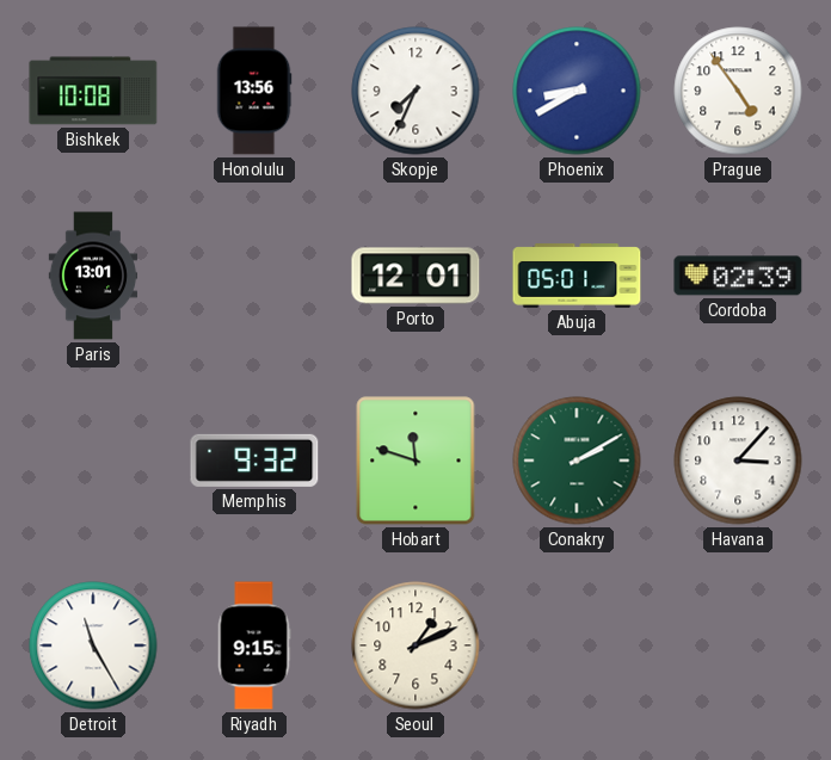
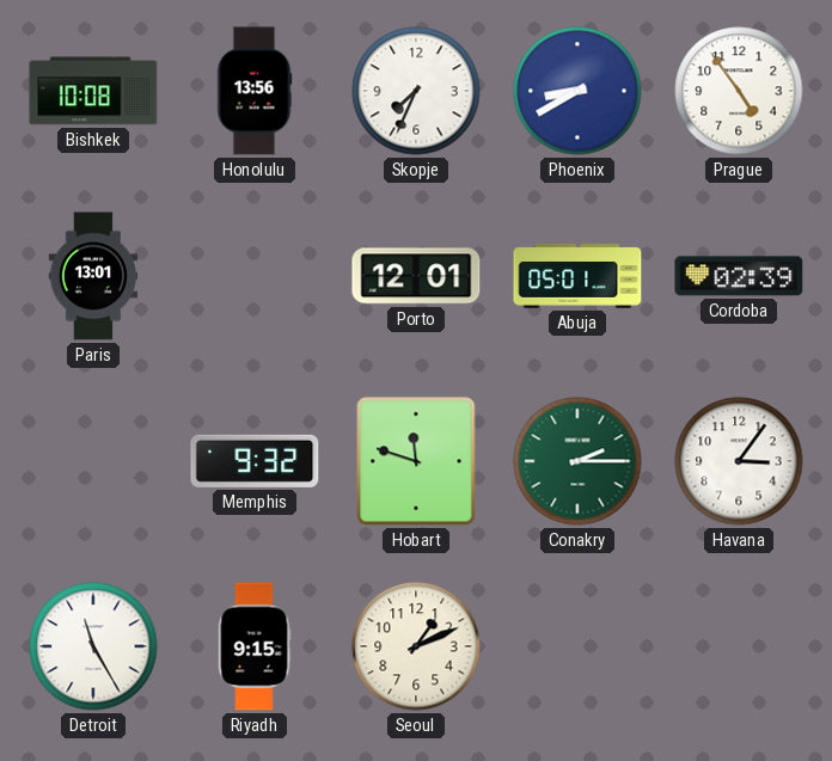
Conakry: 2:10 -> 2:15
Havana: 3:07 -> 3:06
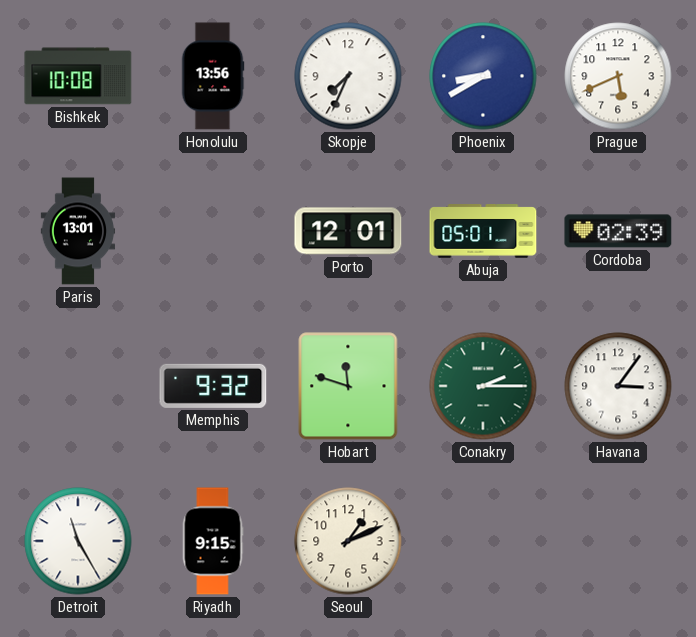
Prague: 4:54 -> 5:41
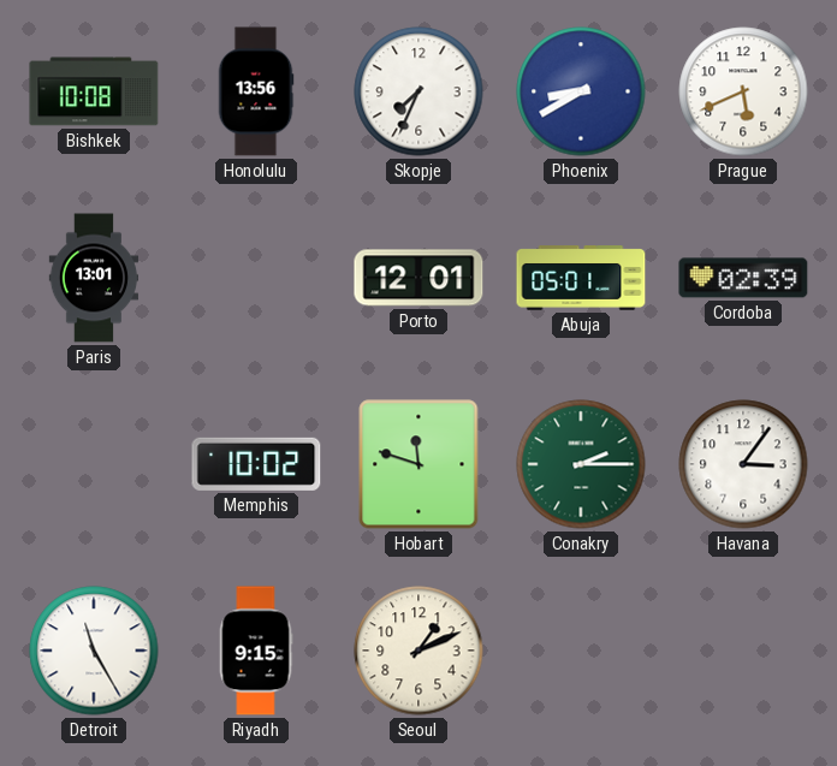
Memphis: 9:32 -> 10:02
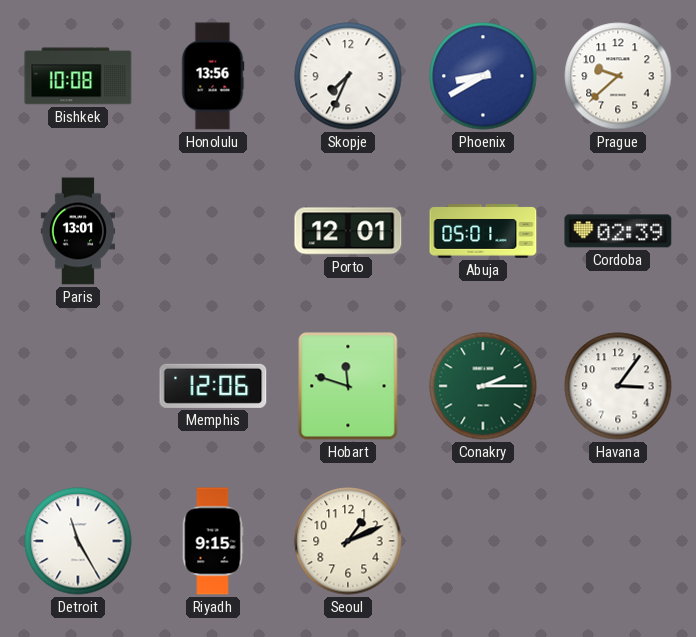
Prague: 5:41 -> 9:38
Memphis: 10:02 -> 12:06
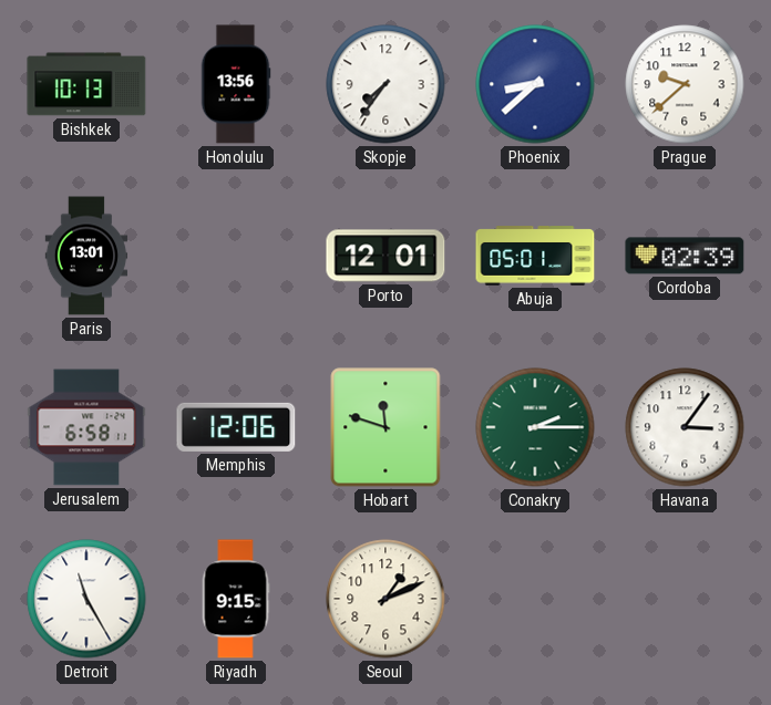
Bishkek: 10:08 -> 10:13
Skopje: 7:34 -> 7:36
Phoenix: 8:40 -> 8:38
Jerusalem: none -> 6:58
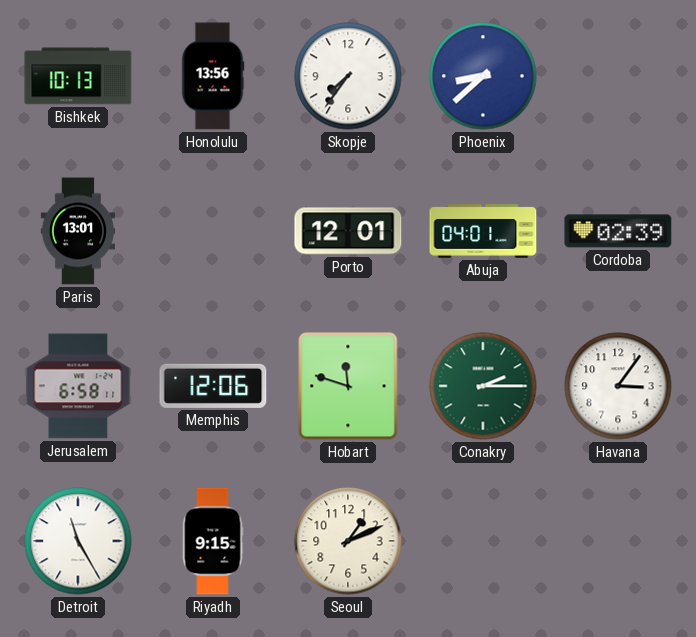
Prague: 9:38 -> none
Abuja: 05:01 -> 04:01
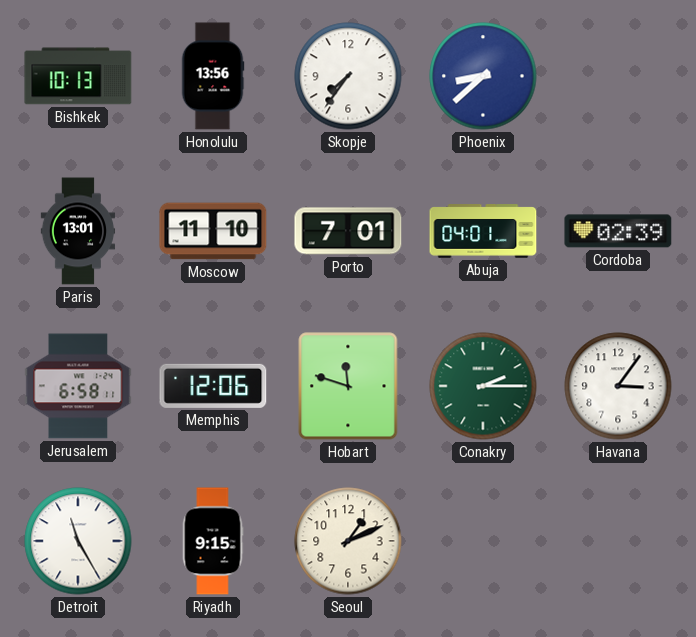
Moscow: none -> 11:10
Porto: 12:01 -> 7:01
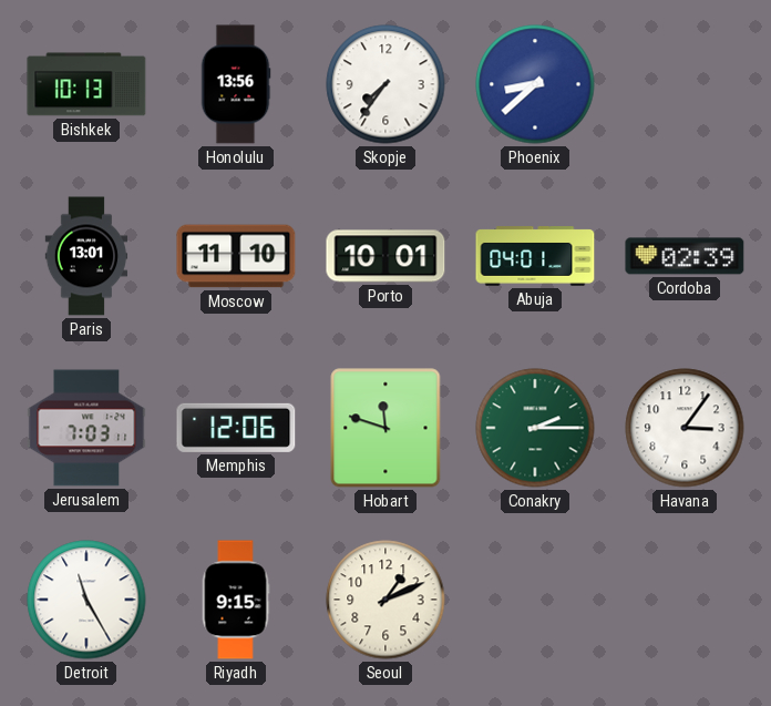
Porto: 7:01 -> 10:01
Jerusalem: 6:58 -> 7:03
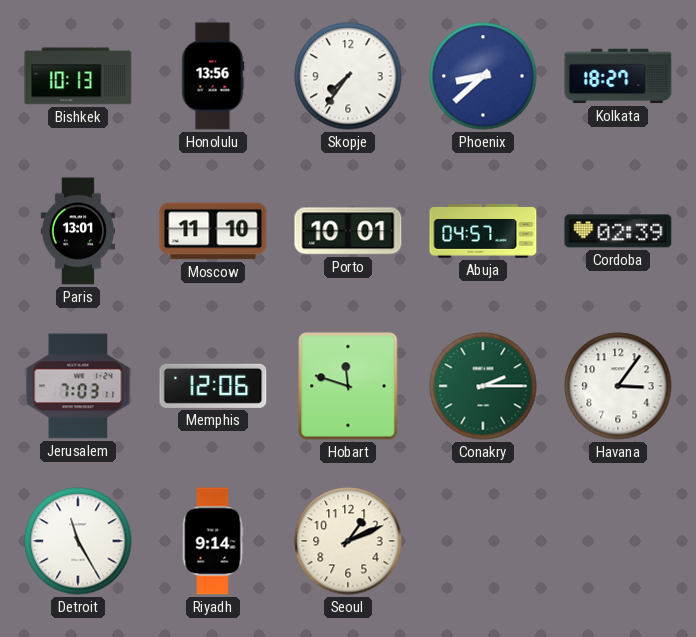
Kolkata: none -> 18:27
Abuja: 04:01 -> 04:57
Riyadh: 9:15 -> 9:14
